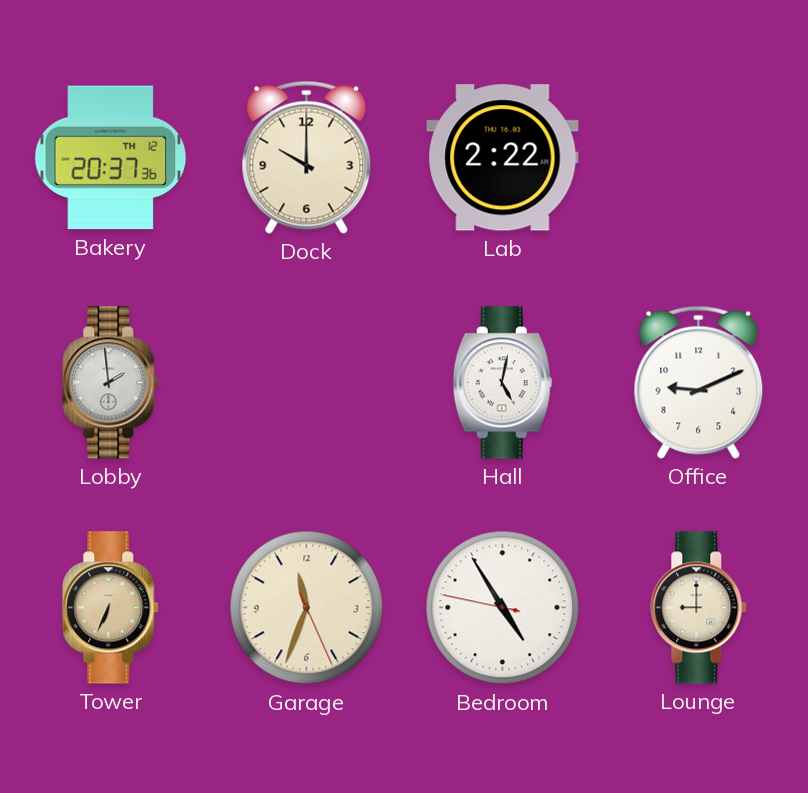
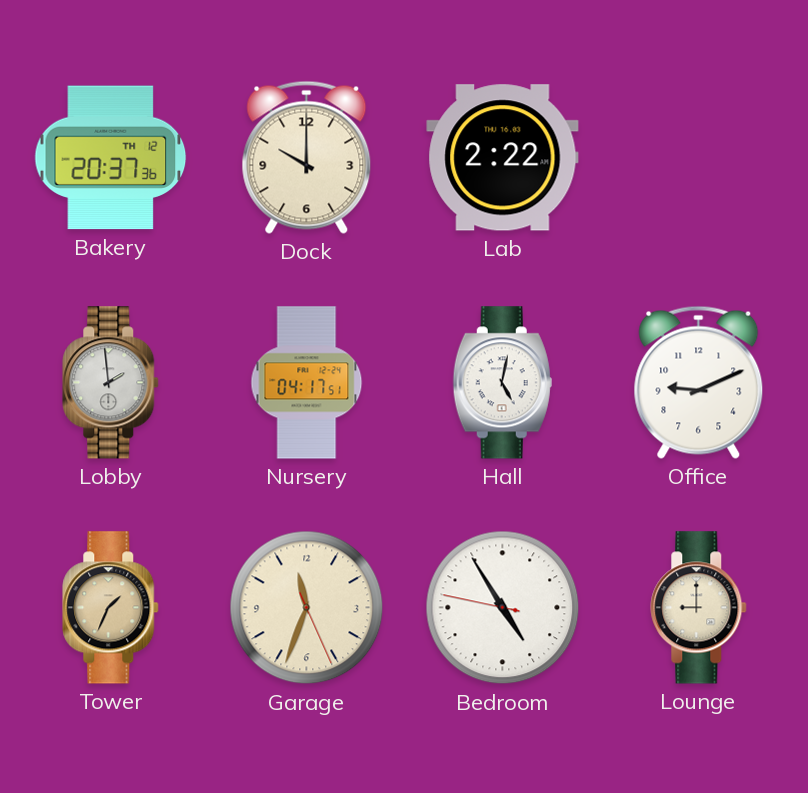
Nursery: none -> 04:17
Tower: 6:34 -> 1:34
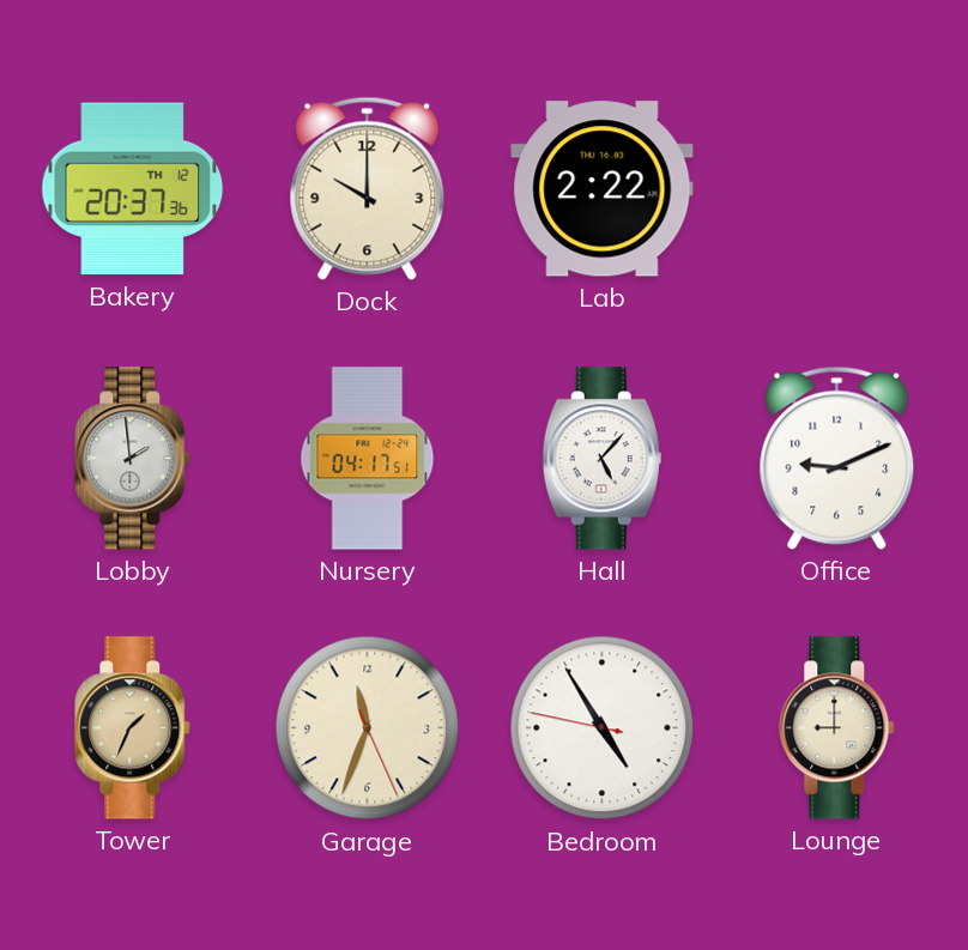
Hall: 5:02 -> 5:07
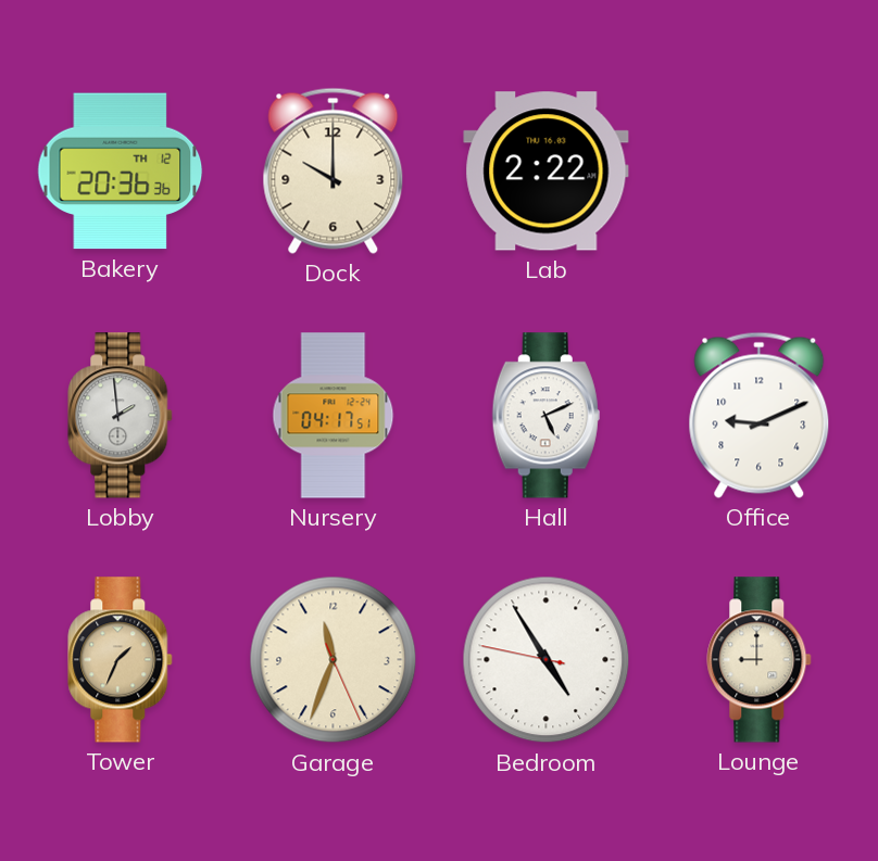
Bakery: 20:37 -> 20:36
Hall: 5:07 -> 5:11
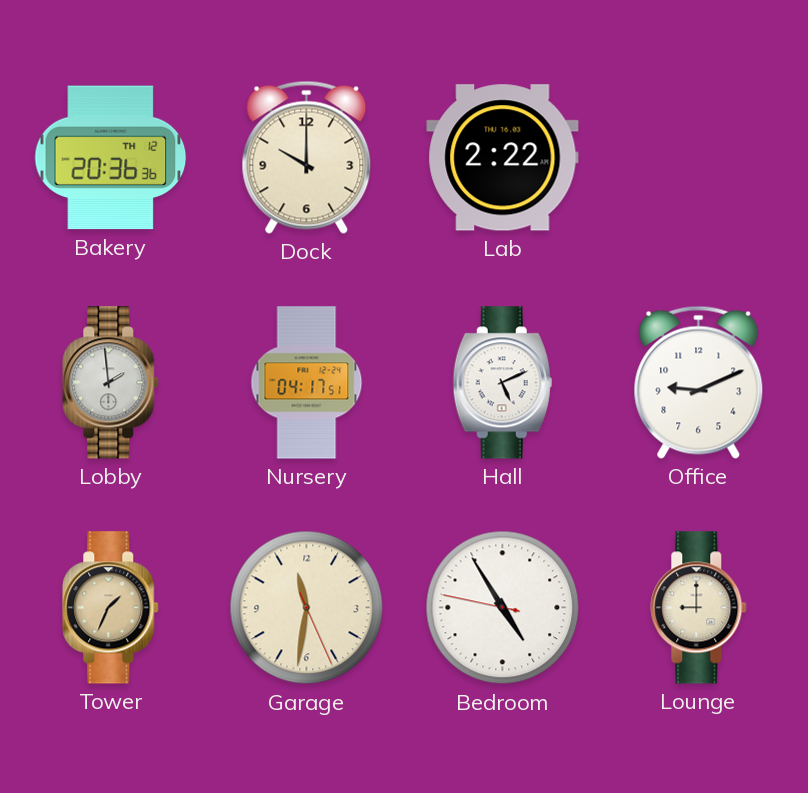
Garage: 11:33 -> 11:31
